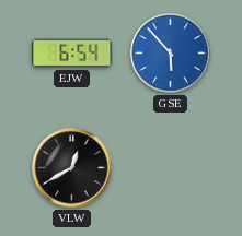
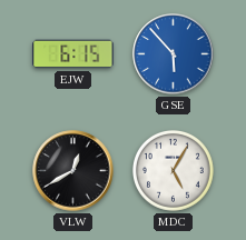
EJW: 6:54 -> 6:15
MDC: none -> 5:05
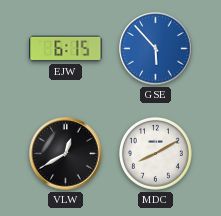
MDC: 5:05 -> 8:10
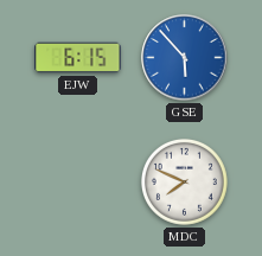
VLW: 12:40 -> none
MDC: 8:10 -> 7:49
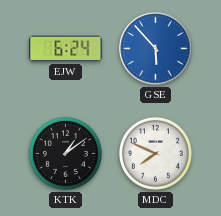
EJW: 6:15 -> 6:24
KTK: none -> 1:09
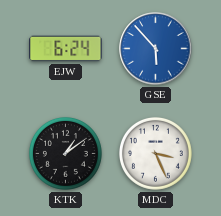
MDC: 7:49 -> 3:26
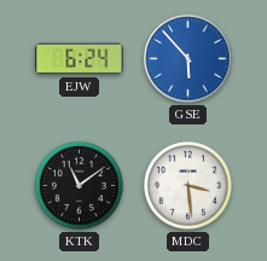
KTK: 1:09 -> 11:09
MDC: 3:26 -> 3:29
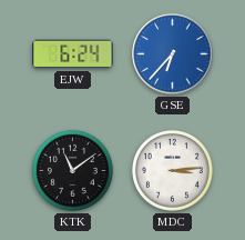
GSE: 5:53 -> 6:37
MDC: 3:29 -> 3:14
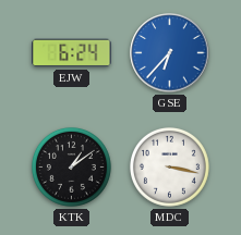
KTK: 11:09 -> 1:09
MDC: 3:14 -> 3:17
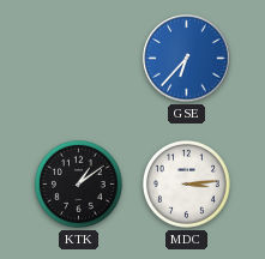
EJW: 6:24 -> none
MDC: 3:17 -> 3:14
